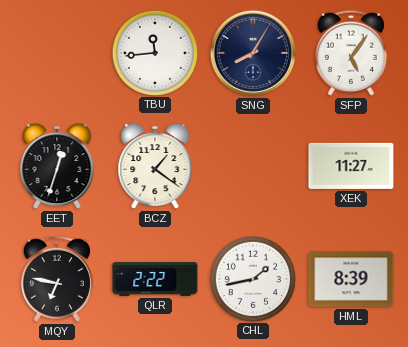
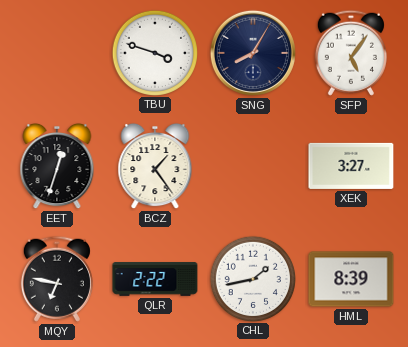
TBU: 11:44 -> 3:48
BCZ: 1:21 -> 1:24
XEK: 11:27 -> 3:27
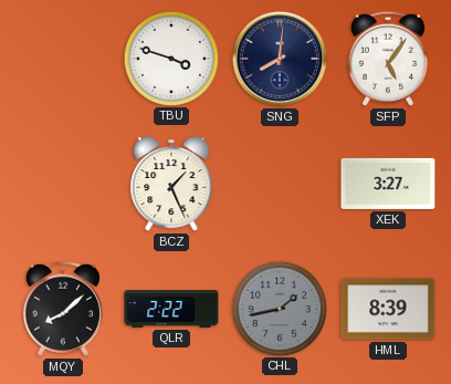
SNG: 8:05 -> 8:01
EET: 12:33 -> none
BCZ: 1:24 -> 1:26
MQY: 6:47 -> 8:08
CHL dial: white -> grey
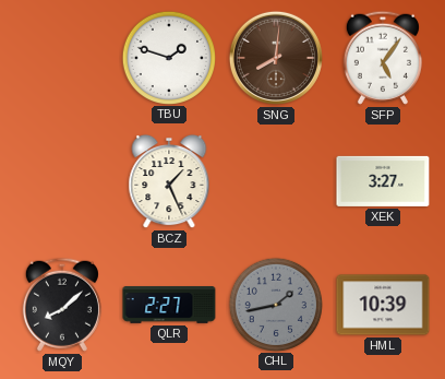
TBU: 3:48 -> 1:48
SNG dial: navy -> brown
QLR: 2:22 -> 2:27
HML: 8:39 -> 10:39
